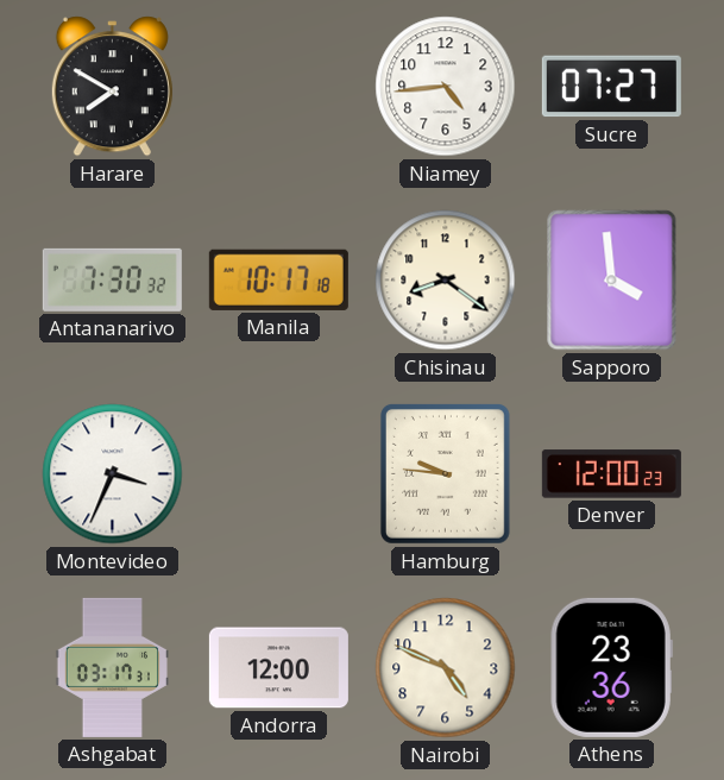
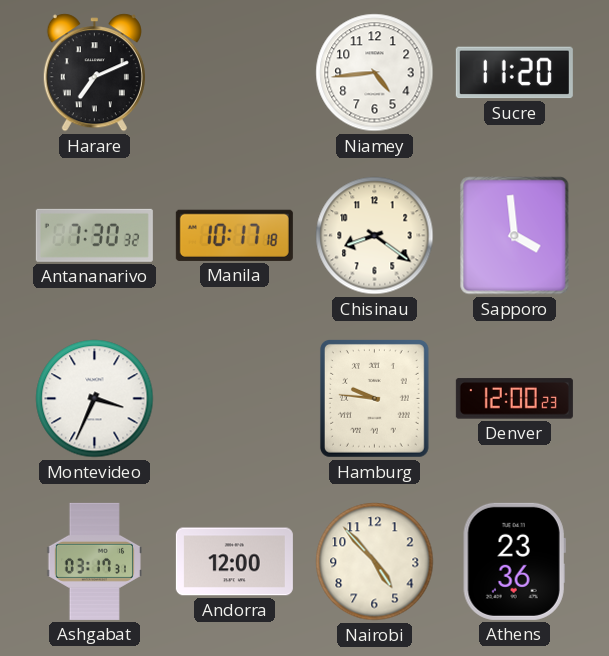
Harare: 7:50 -> 7:11
Sucre: 07:27 -> 11:20
Nairobi: 4:49 -> 4:53
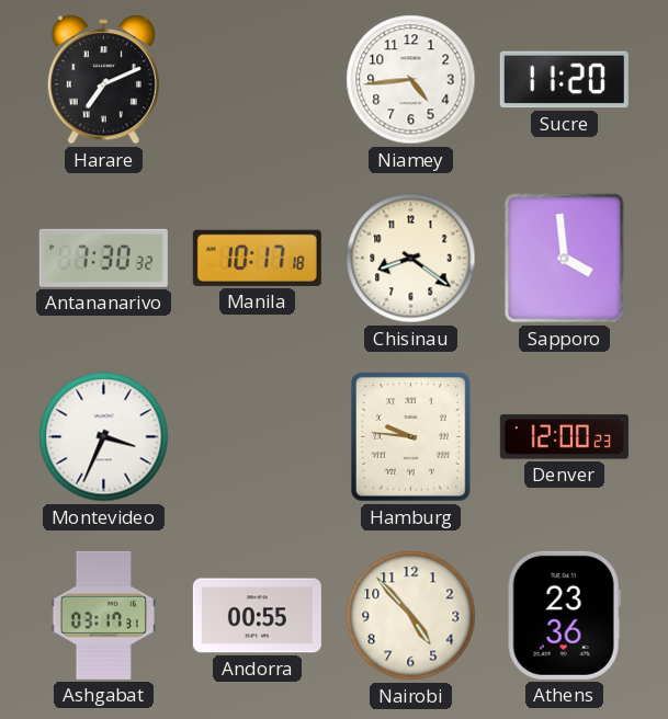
Andorra: 12:00 -> 00:55
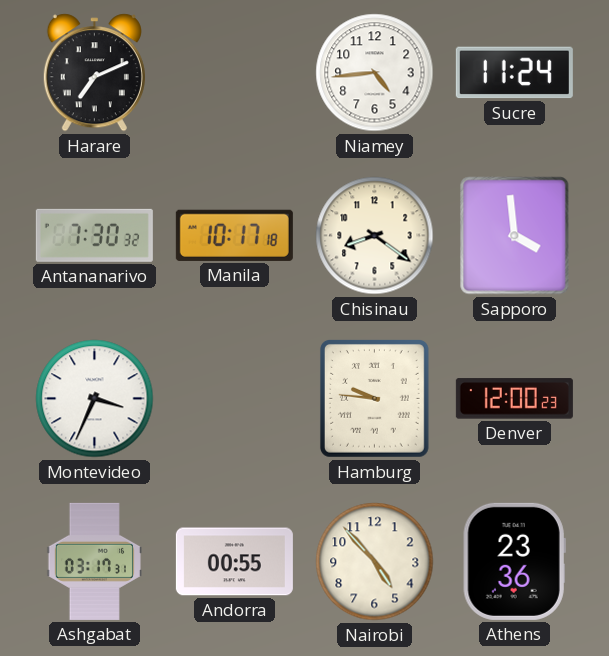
Sucre: 11:20 -> 11:24
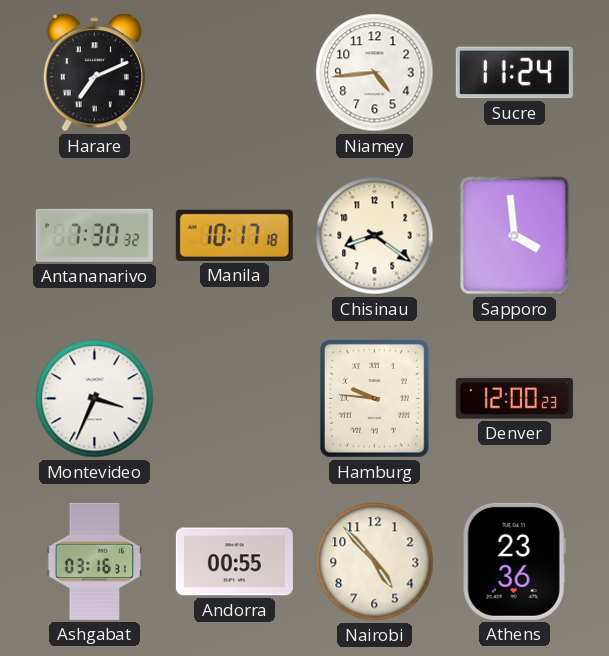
Ashgabat: 03:17 -> 03:16
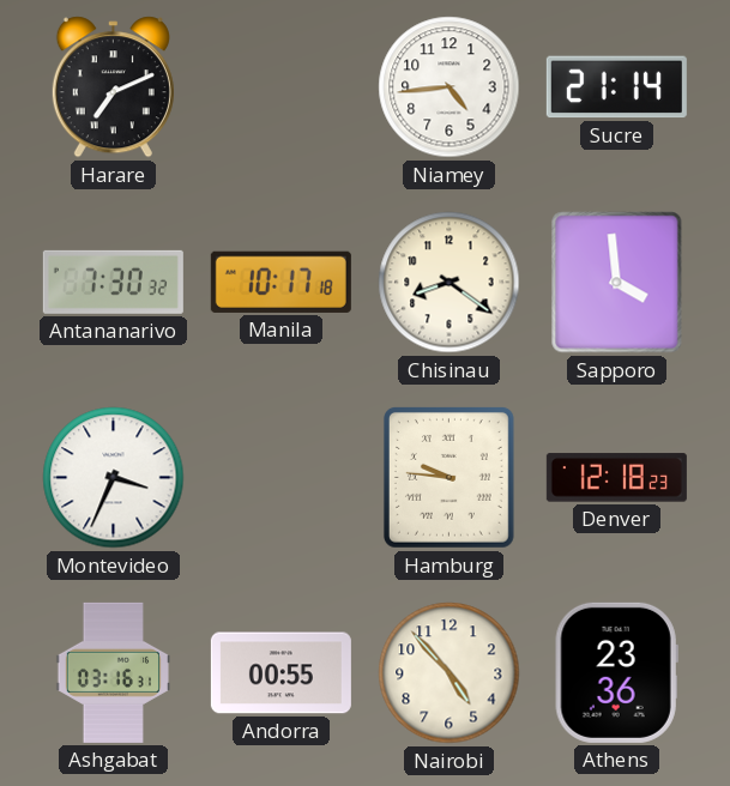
Sucre: 11:24 -> 21:14
Denver: 12:00 -> 12:18
